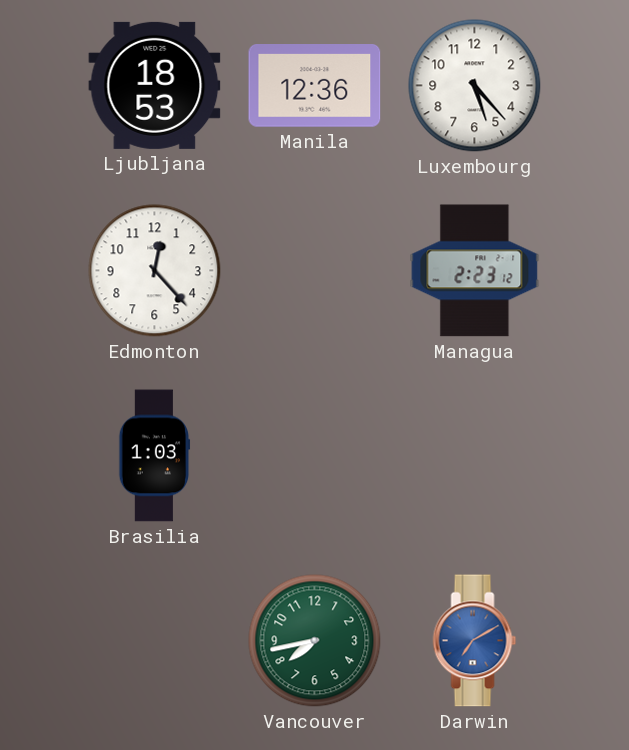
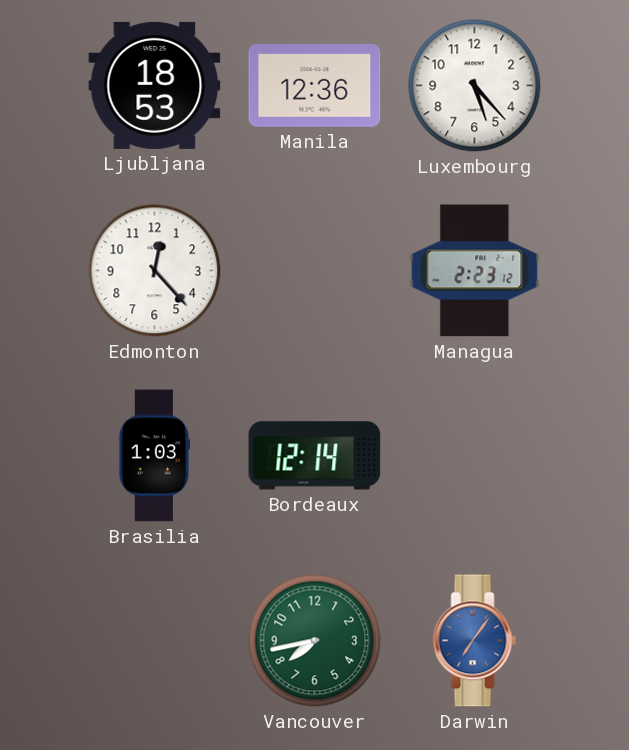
Bordeaux: none -> 12:14
Darwin: 7:10 -> 7:06
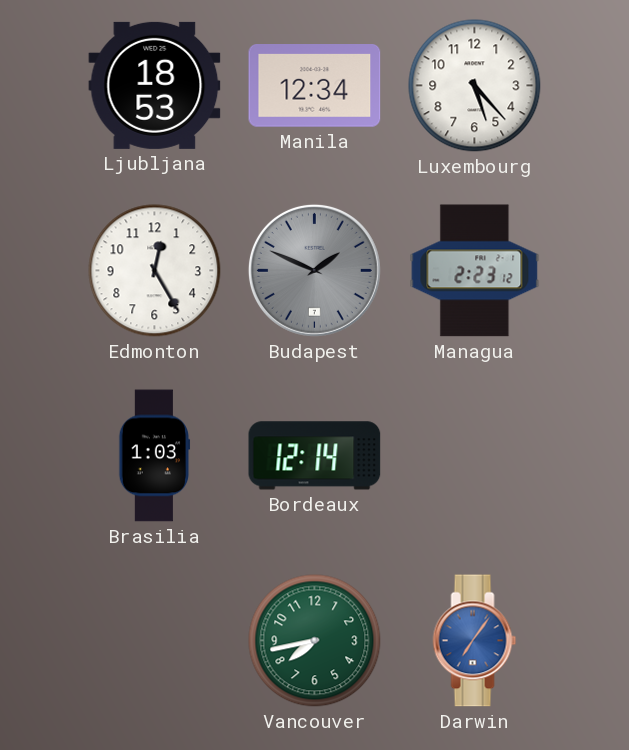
Manila: 12:36 -> 12:34
Edmonton: 12:23 -> 12:25
Budapest: none -> 1:49
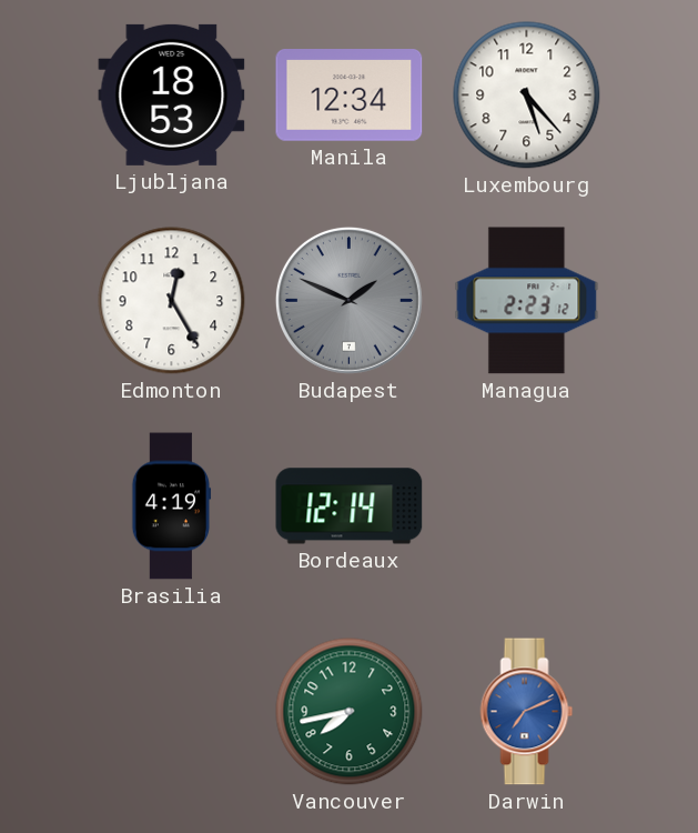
Brasilia: 1:03 -> 4:19
Darwin: 7:06 -> 7:11
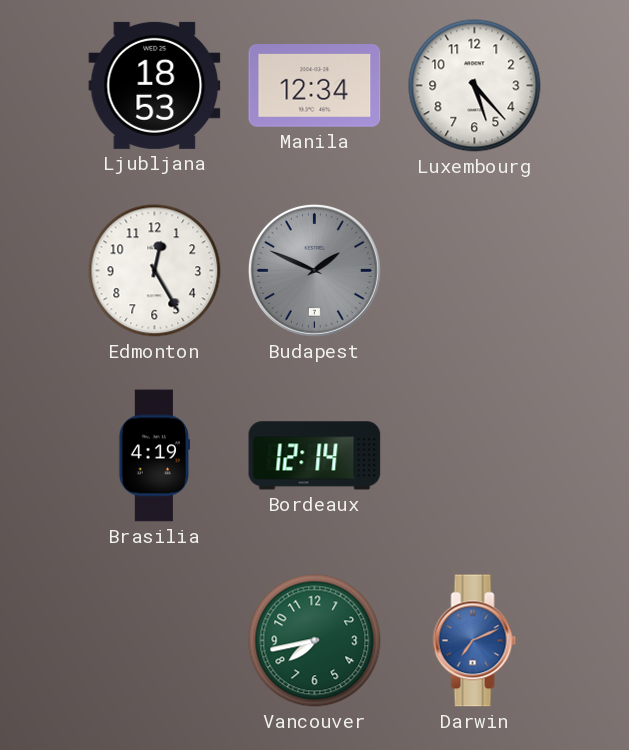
Managua: 2:23 -> none
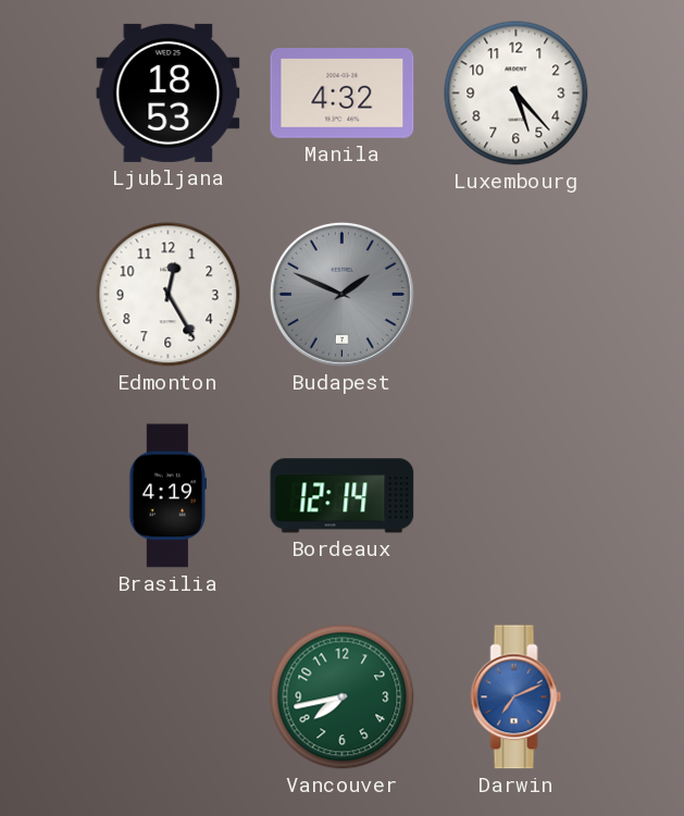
Manila: 12:34 -> 4:32
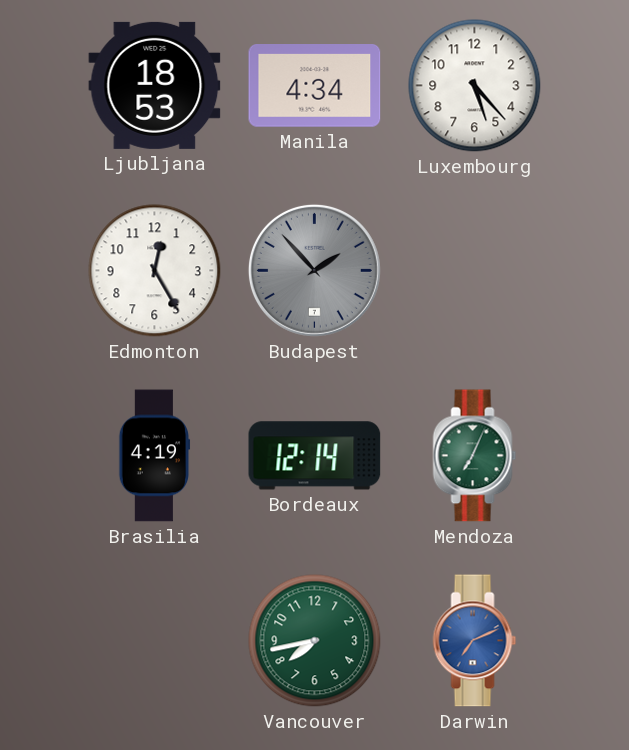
Manila: 4:32 -> 4:34
Budapest: 1:49 -> 1:53
Mendoza: none -> 7:04
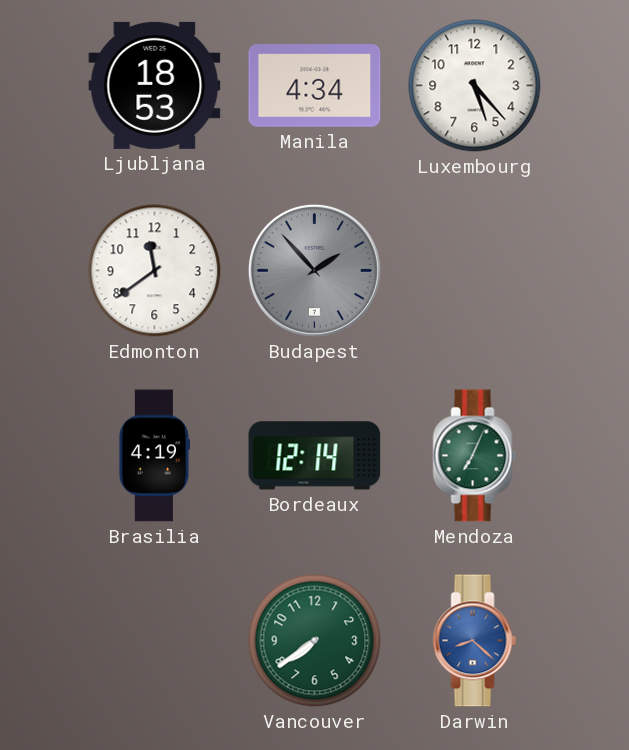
Edmonton: 12:25 -> 11:39
Vancouver: 7:43 -> 7:39
Darwin: 7:11 -> 8:22
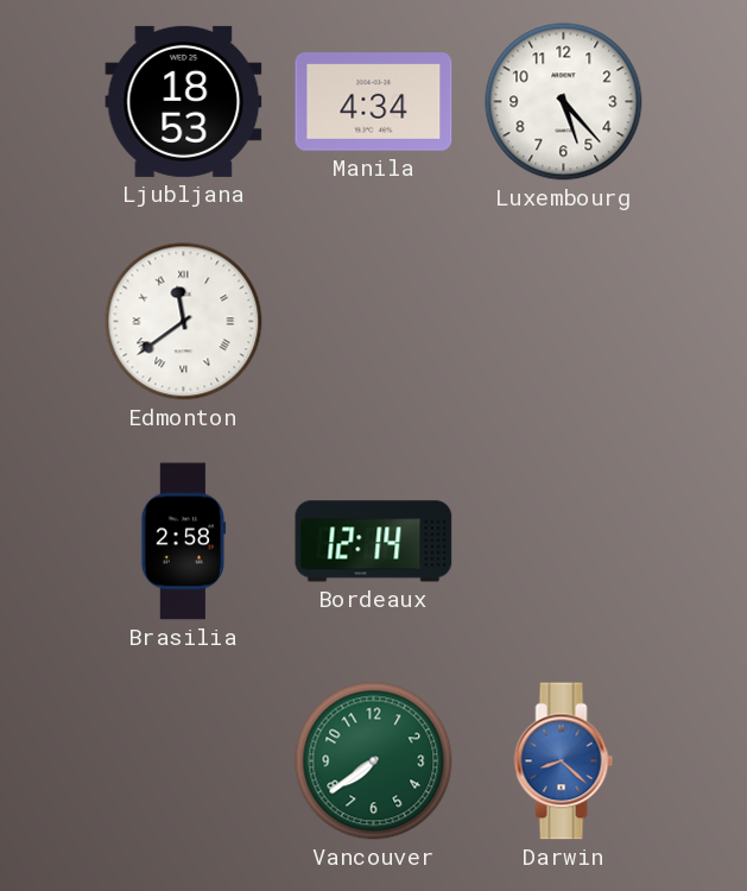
Edmonton numerals: Arabic -> Roman
Budapest: 1:53 -> none
Brasilia: 4:19 -> 2:58
Mendoza: 7:04 -> none
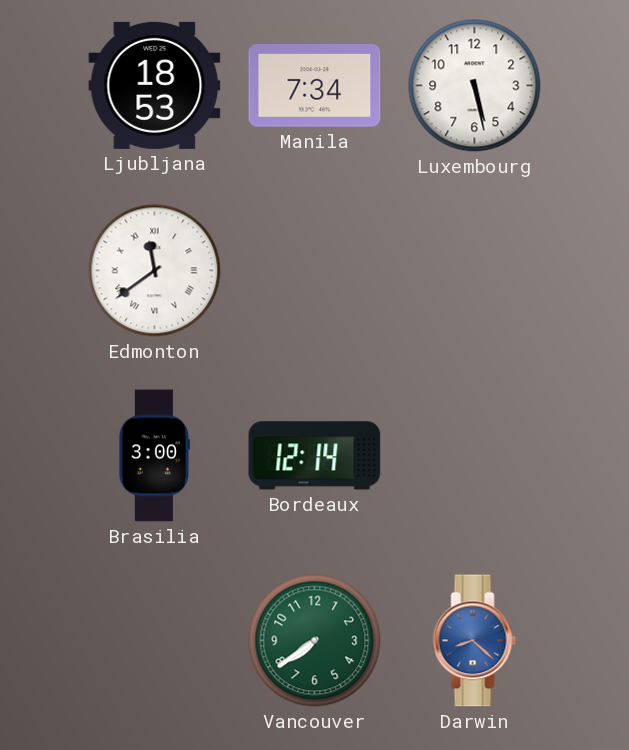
Manila: 4:34 -> 7:34
Luxembourg: 5:23 -> 5:28
Brasilia: 2:58 -> 3:00
